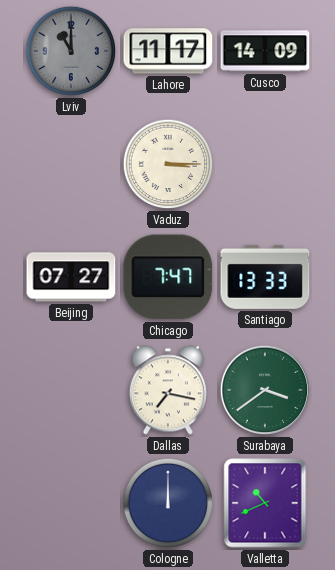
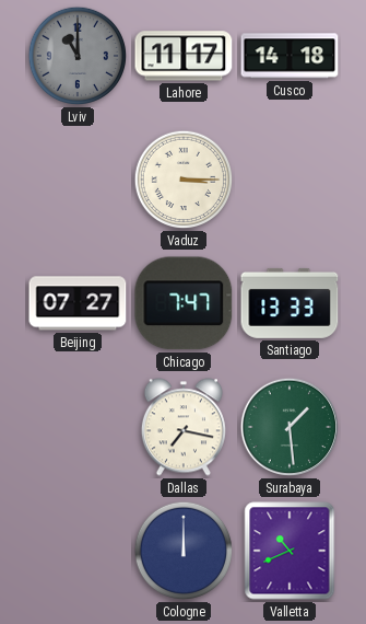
Cusco: 14:09 -> 14:18
Surabaya: 3:39 -> 1:29
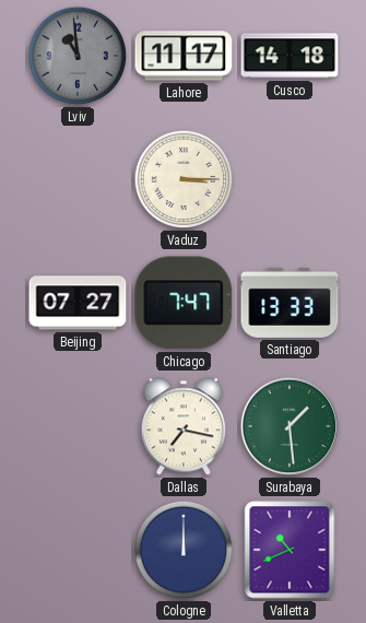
Lviv: 11:00 -> 10:59
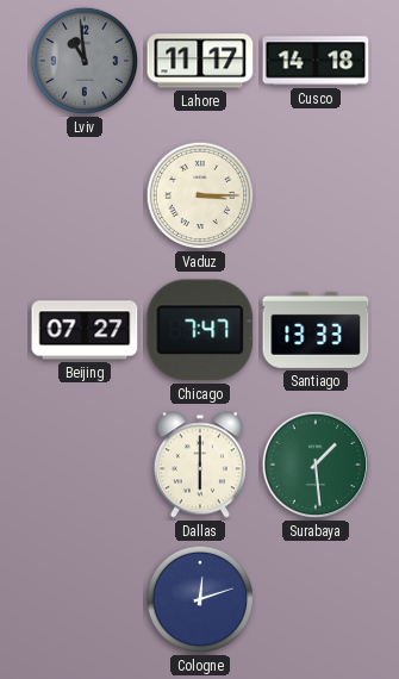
Dallas: 7:17 -> 6:00
Cologne: 12:00 -> 12:12
Valletta: 10:41 -> none
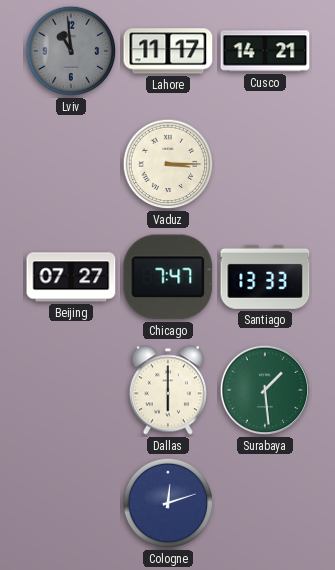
Cusco: 14:18 -> 14:21
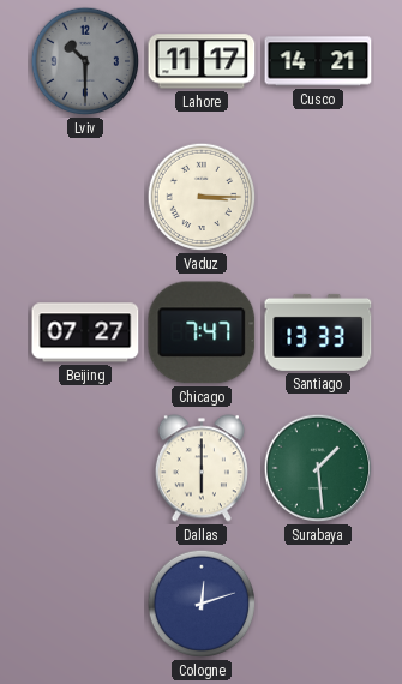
Lviv: 10:59 -> 10:30
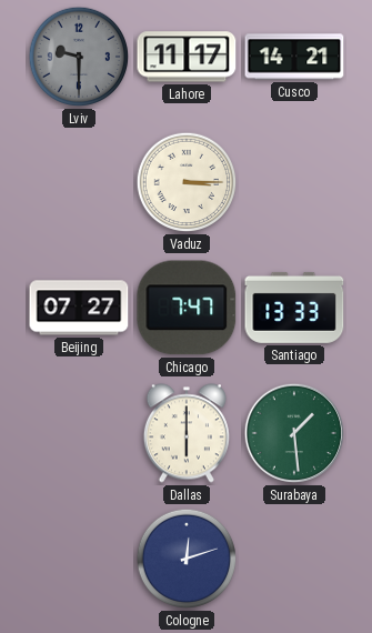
Lviv: 10:30 -> 9:30
